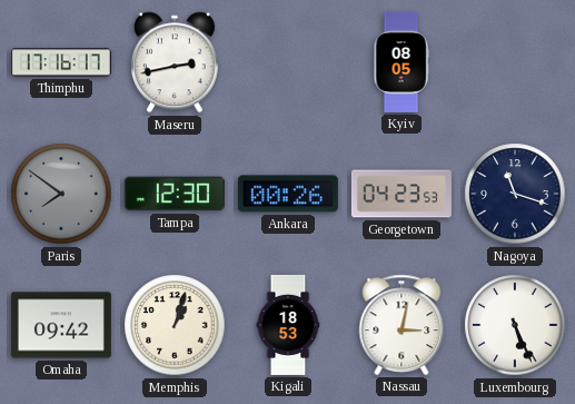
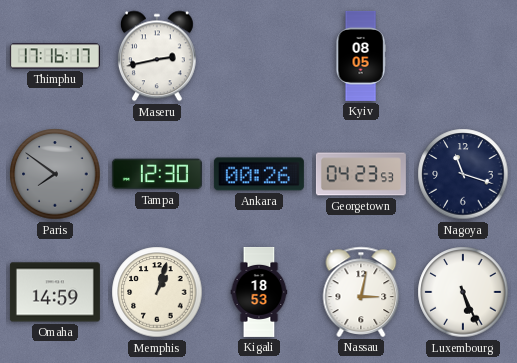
Omaha: 09:42 -> 14:59
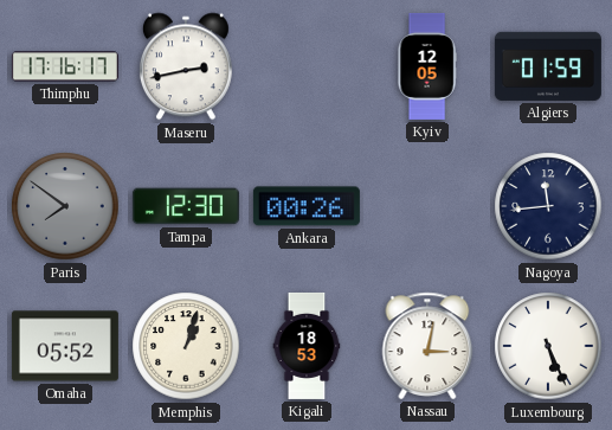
Kyiv: 08:05 -> 12:05
Algiers: none -> 01:59
Georgetown: 04:23 -> none
Nagoya: 11:18 -> 11:44
Omaha: 14:59 -> 05:52
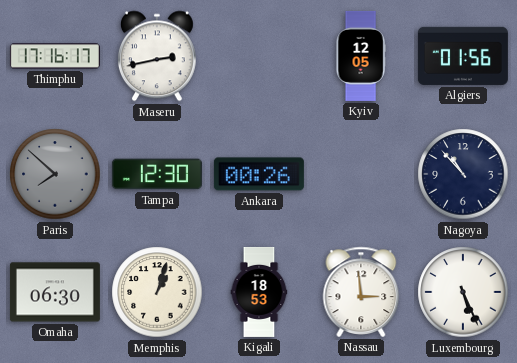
Algiers: 01:59 -> 01:56
Paris: 7:51 -> 7:52
Nagoya: 11:44 -> 10:53
Omaha: 05:52 -> 06:30
Nassau: 3:02 -> 2:59
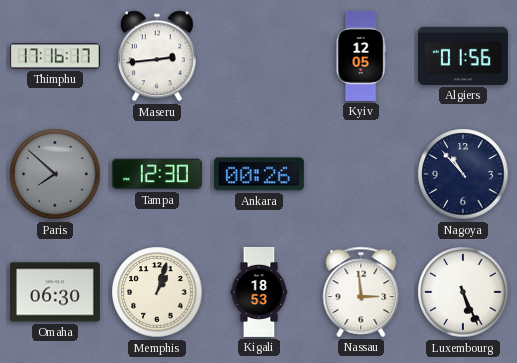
Maseru: 2:43 -> 2:44
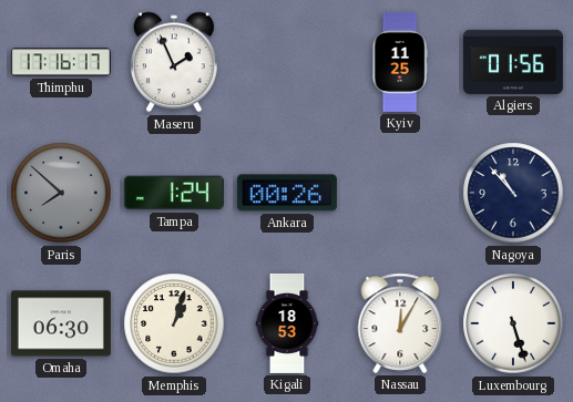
Maseru: 2:44 -> 1:56
Kyiv: 12:05 -> 11:25
Tampa: 12:30 -> 1:24
Nassau: 2:59 -> 12:05
Luxembourg: 5:26 -> 5:27
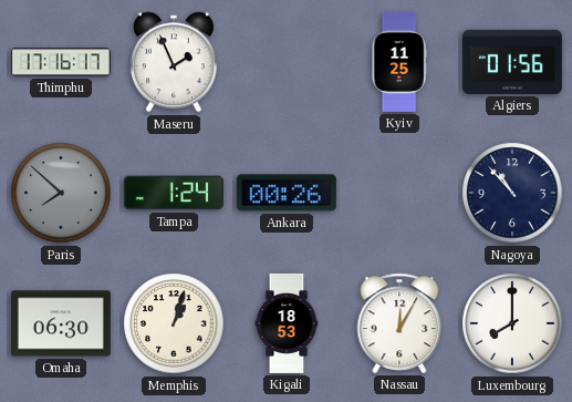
Luxembourg: 5:27 -> 8:00
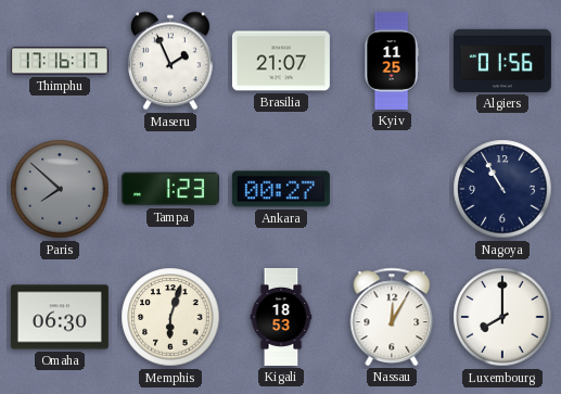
Brasilia: none -> 21:07
Tampa: 1:24 -> 1:23
Ankara: 00:26 -> 00:27
Nagoya: 10:53 -> 10:55
Memphis: 1:03 -> 6:03
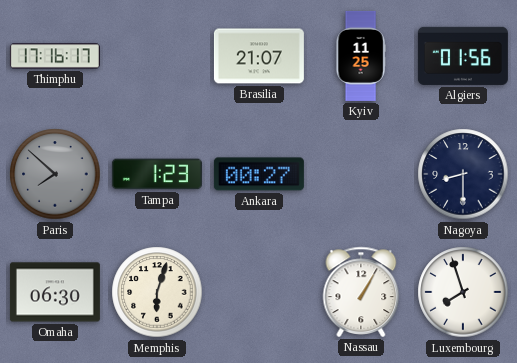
Maseru: 1:56 -> none
Nagoya: 10:55 -> 8:30
Kigali: 18:53 -> none
Nassau: 12:05 -> 1:05
Luxembourg: 8:00 -> 7:57
